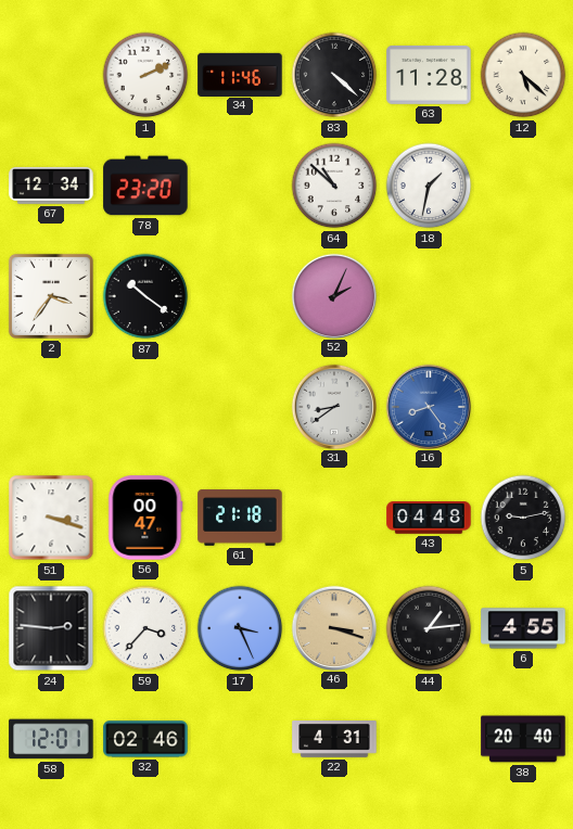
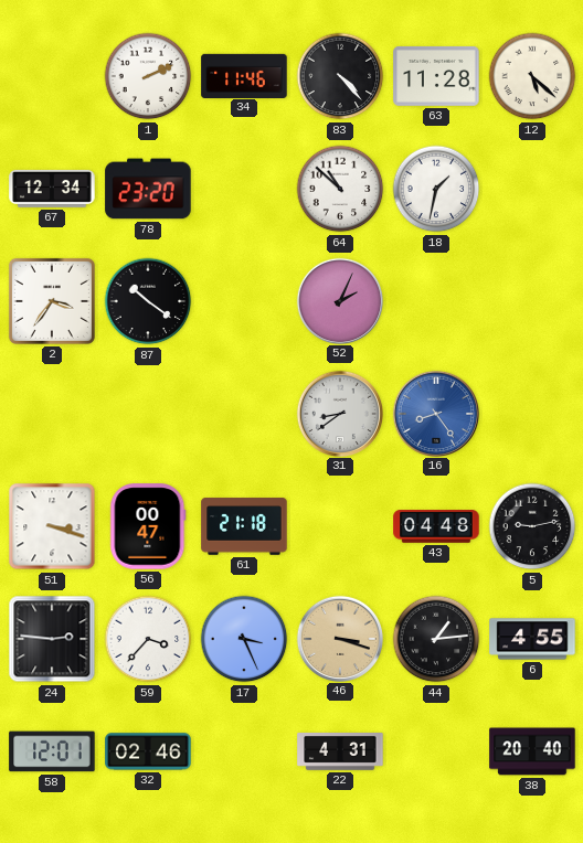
83: 4:22 -> 4:23
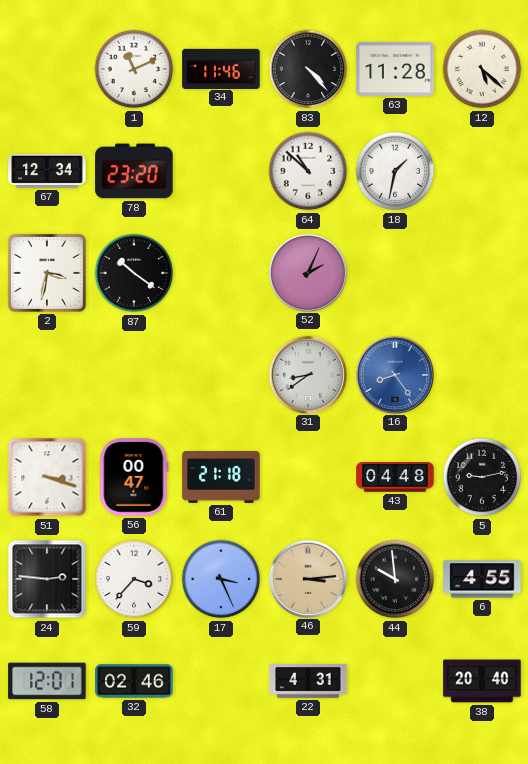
1: 2:11 -> 11:11
2: 3:36 -> 3:32
46: 3:18 -> 3:14
44: 1:14 -> 9:59
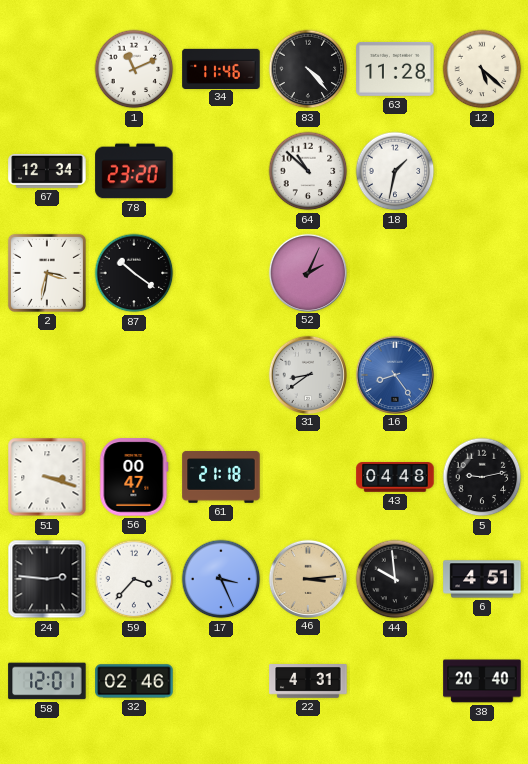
6: 4:55 -> 4:51
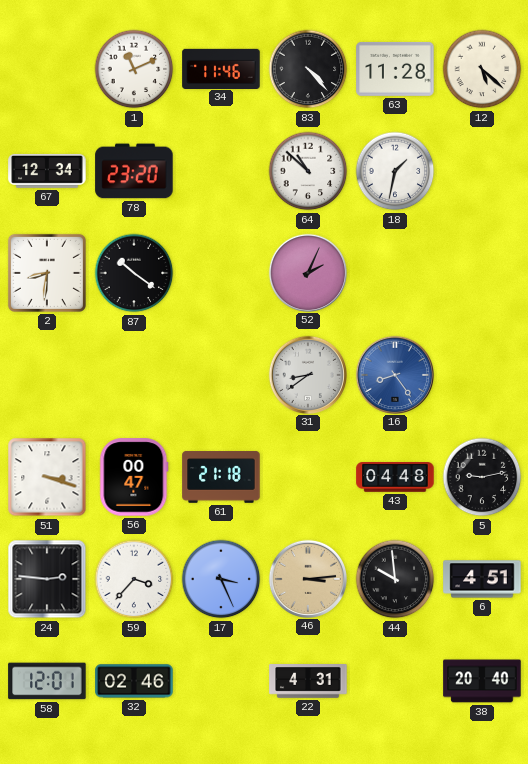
2: 3:32 -> 8:31
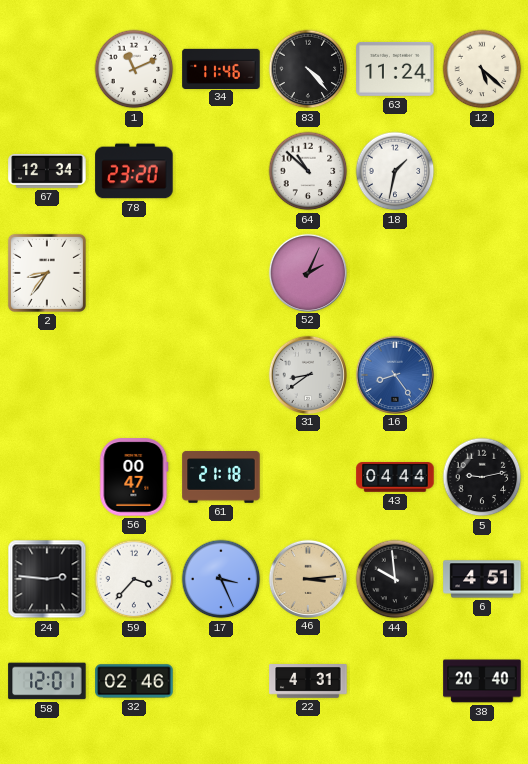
63: 11:28 -> 11:24
2: 8:31 -> 8:36
87: 10:21 -> none
51: 3:18 -> none
43: 04:48 -> 04:44
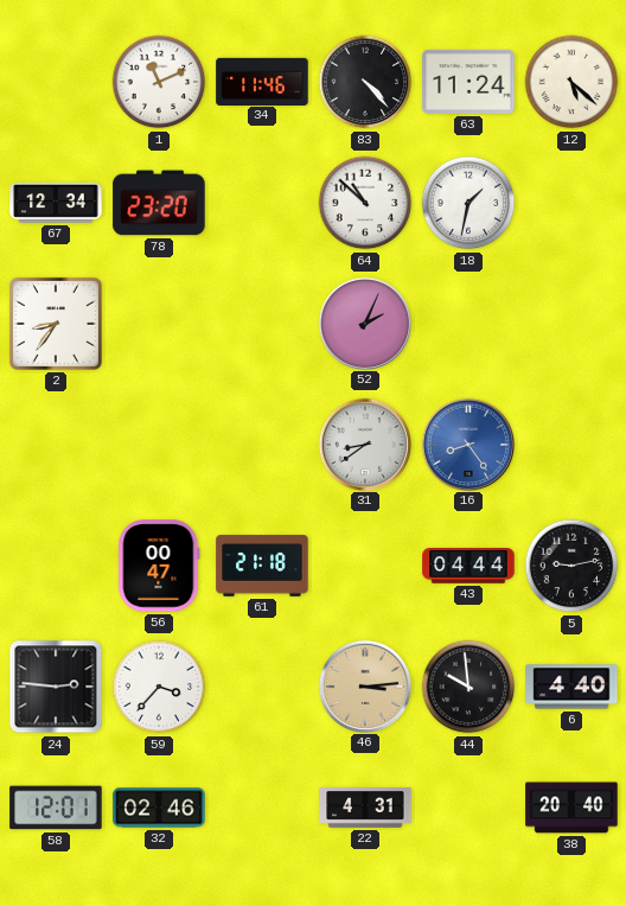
17: 3:26 -> none
6: 4:51 -> 4:40
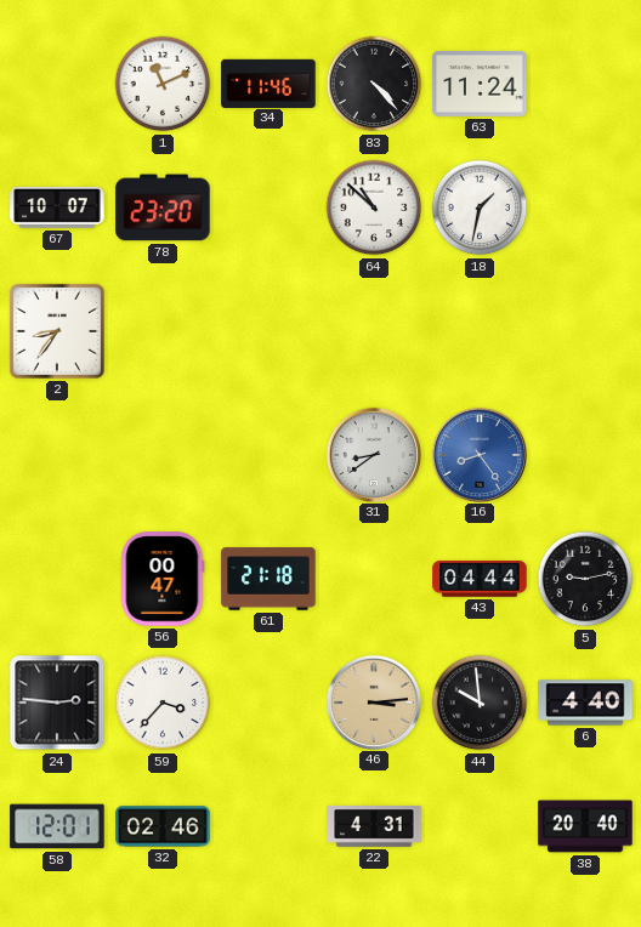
12: 5:22 -> none
67: 12:34 -> 10:07
52: 2:04 -> none
